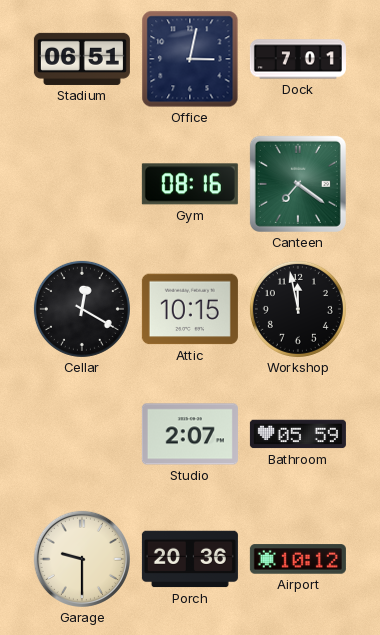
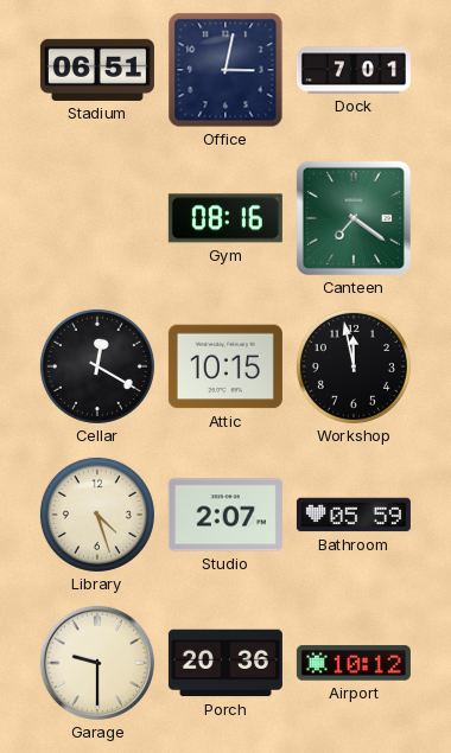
Library: none -> 4:27
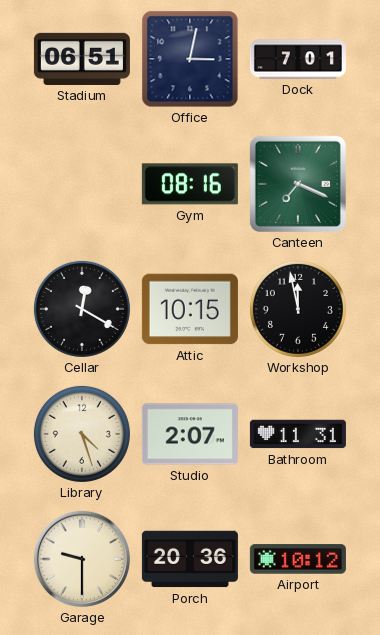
Canteen: 7:21 -> 7:19
Bathroom: 05:59 -> 11:31
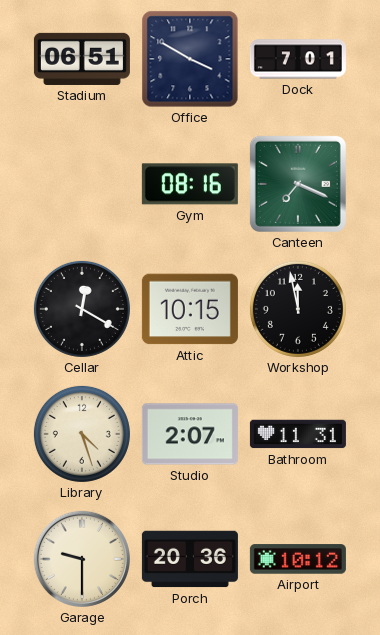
Office: 3:02 -> 3:50
